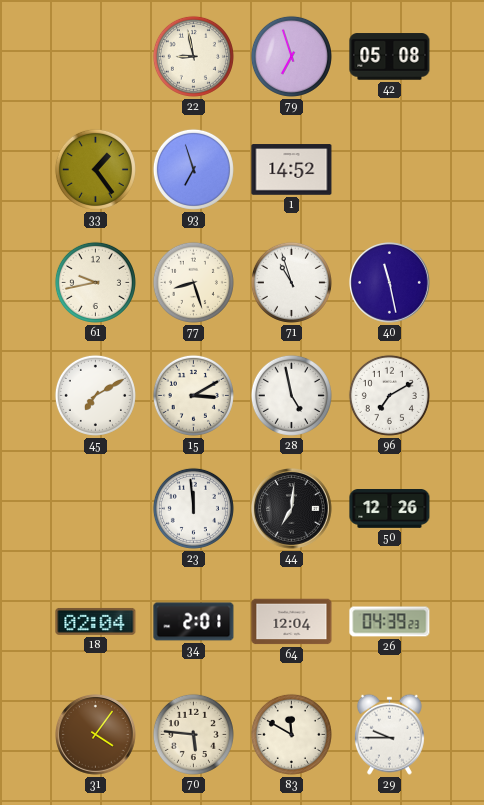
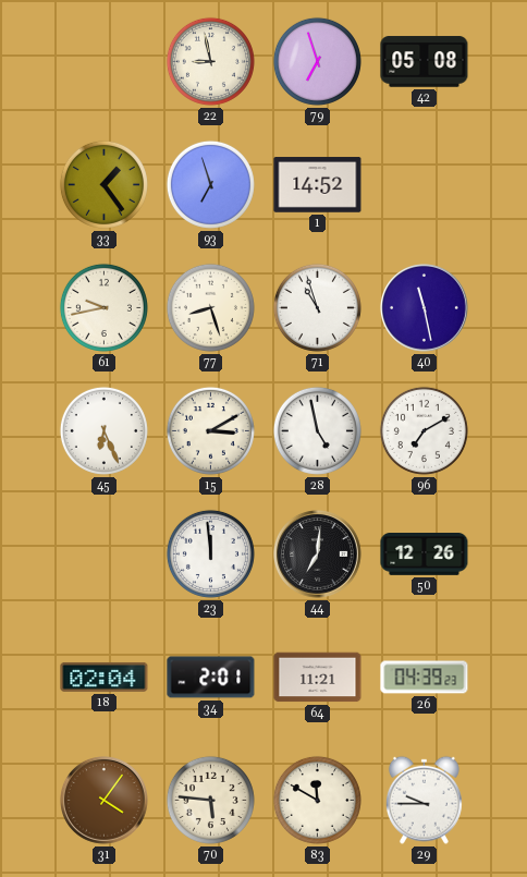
45: 7:10 -> 6:26
64: 12:04 -> 11:21
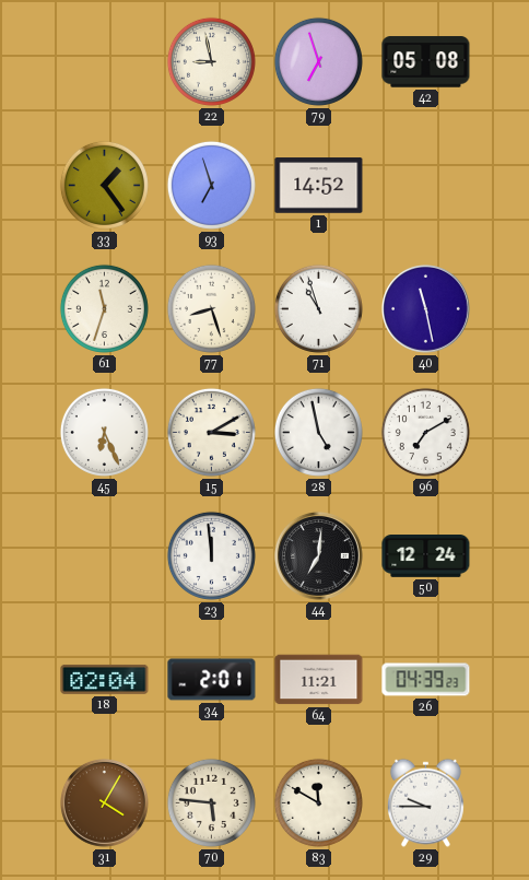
61: 9:43 -> 11:33
50: 12:26 -> 12:24
31: 4:06 -> 4:05
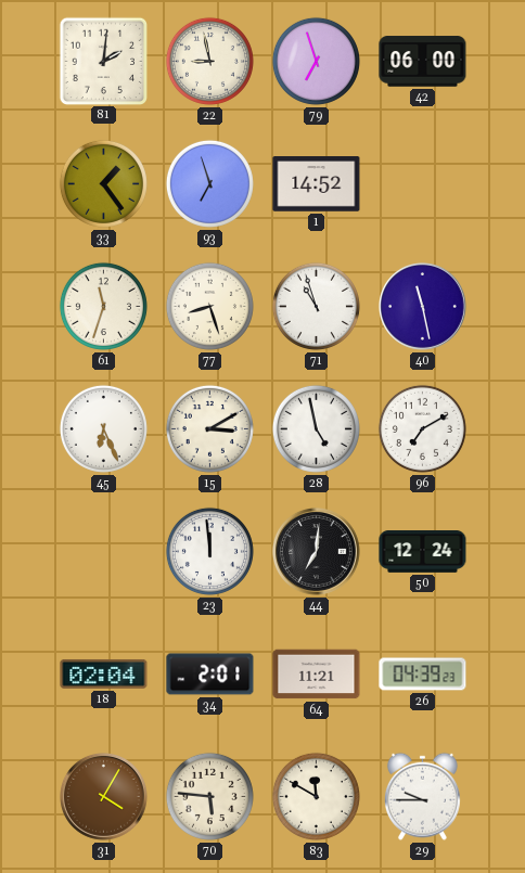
81: none -> 2:01
42: 05:08 -> 06:00
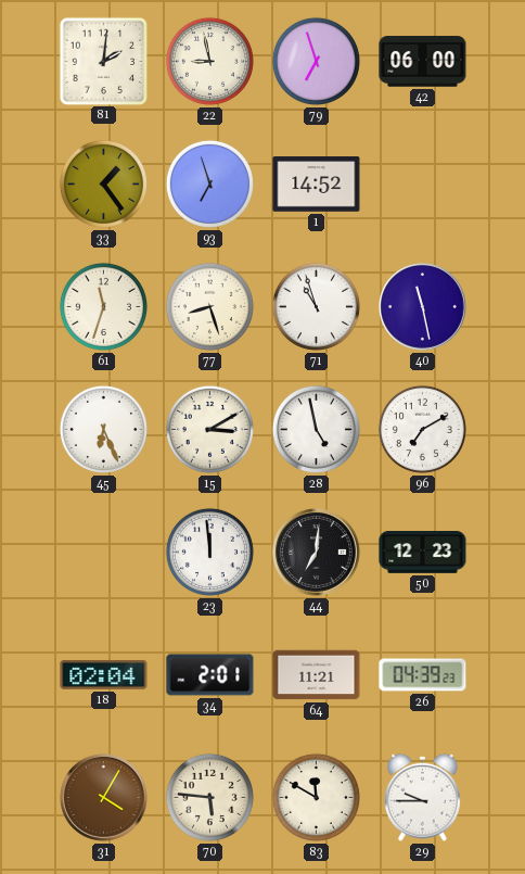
50: 12:24 -> 12:23
